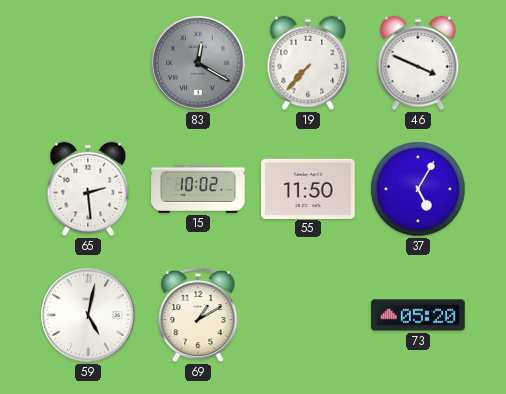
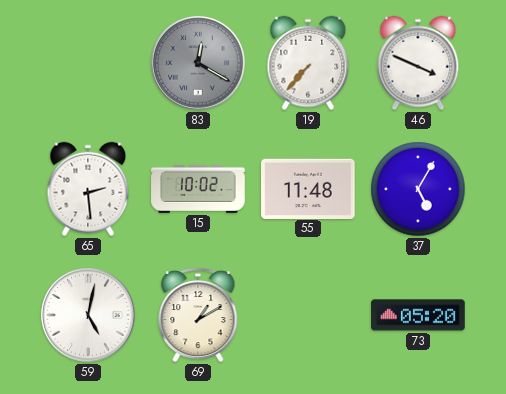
55: 11:50 -> 11:48
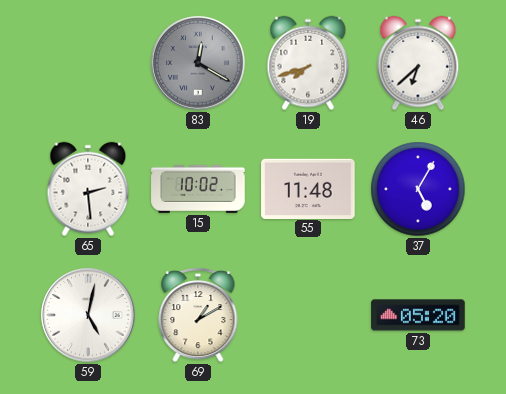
19: 7:37 -> 7:42
46: 3:49 -> 6:38
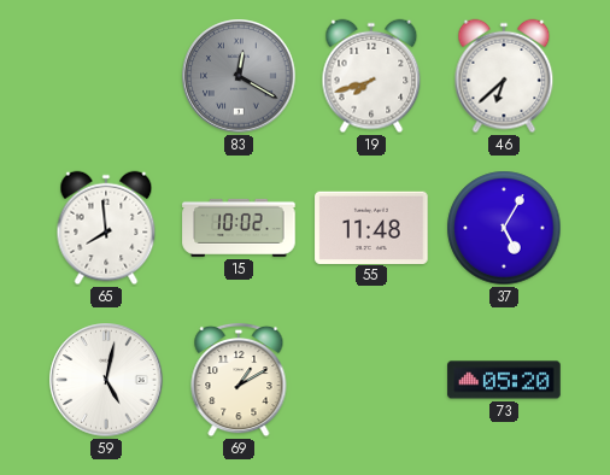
65: 2:29 -> 7:59
